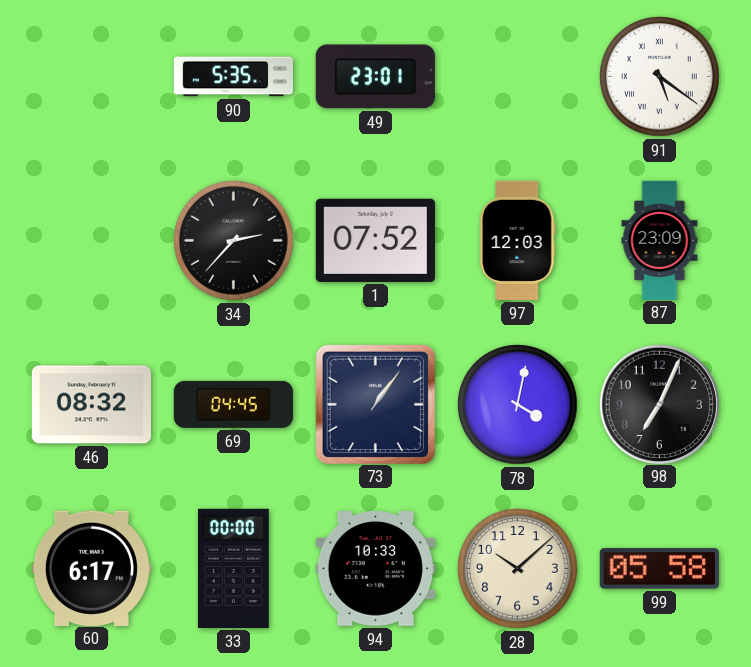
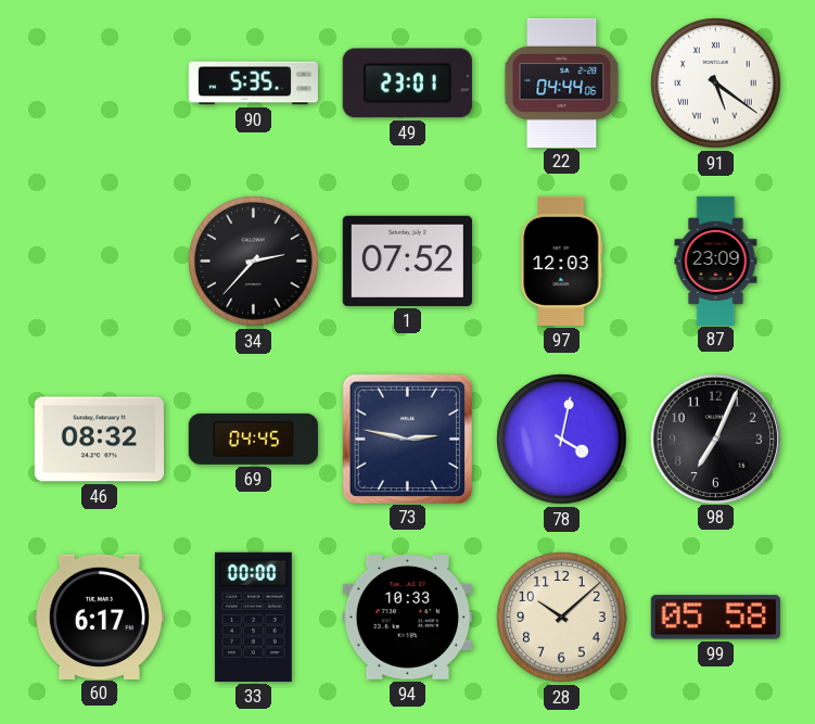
22: none -> 04:44
73: 1:06 -> 2:47
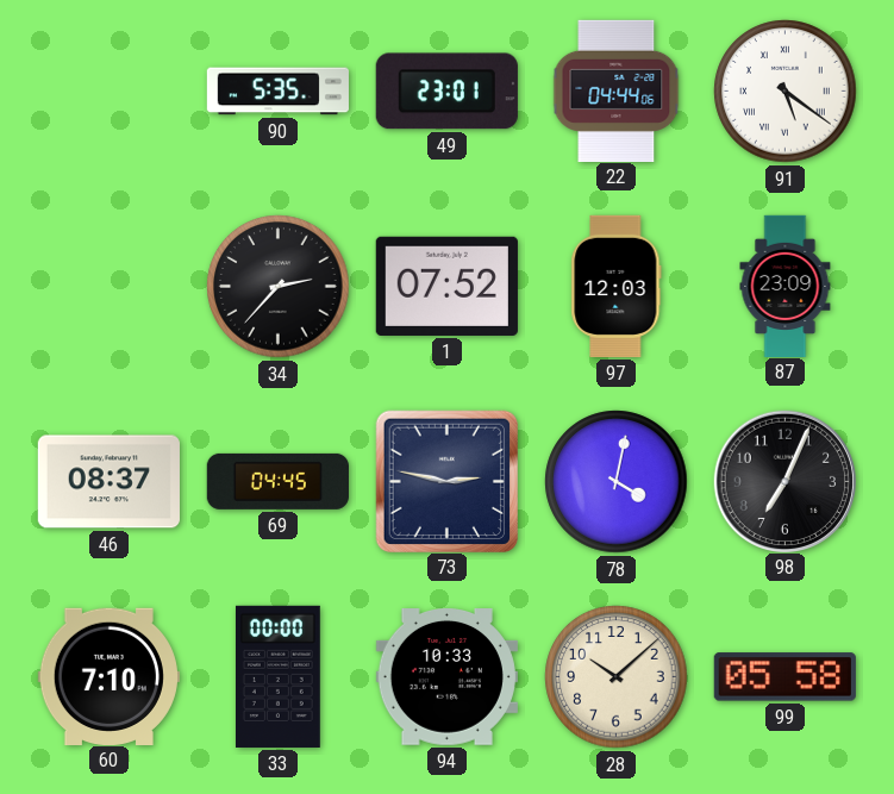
46: 08:32 -> 08:37
60: 6:17 -> 7:10
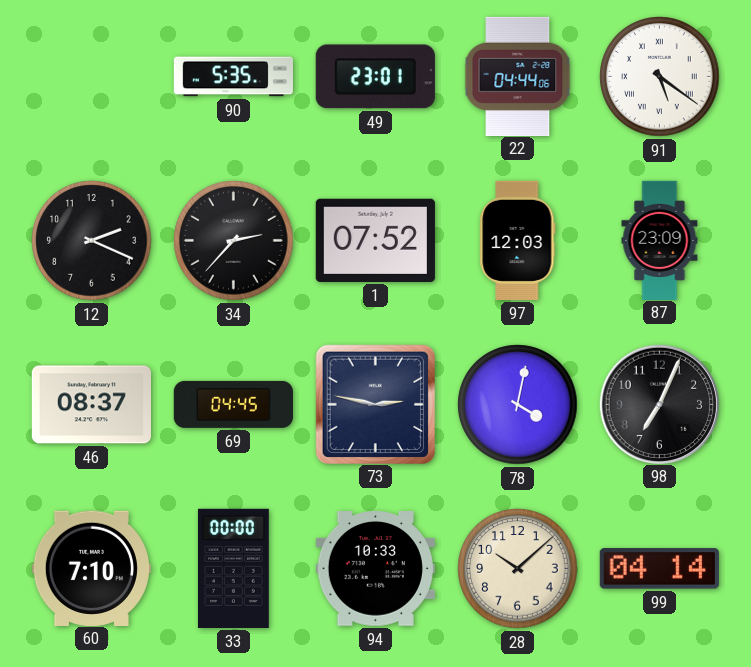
12: none -> 2:19
99: 05:58 -> 04:14
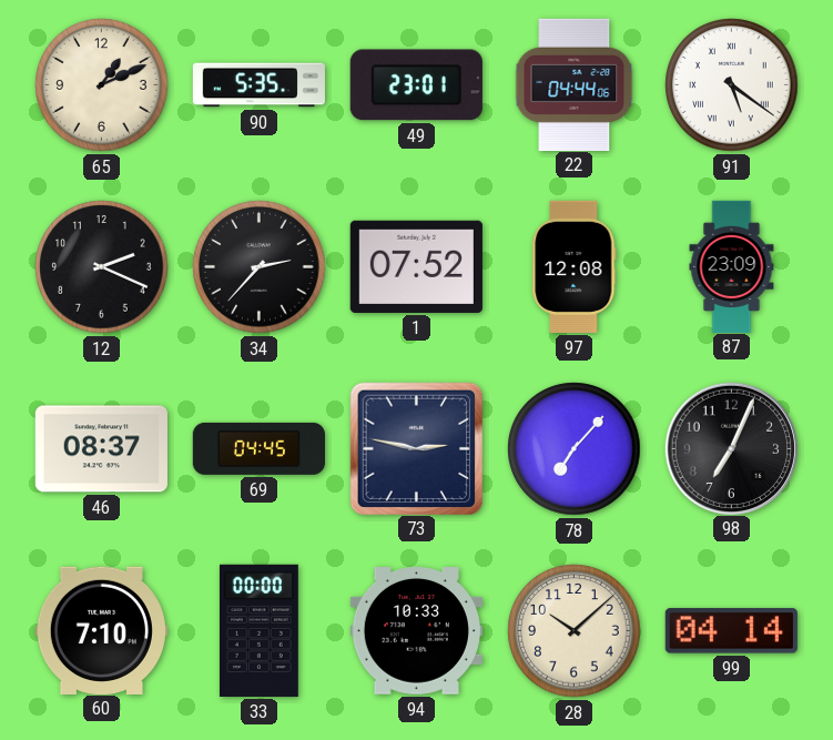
65: none -> 1:11
97: 12:03 -> 12:08
78: 4:02 -> 7:07
